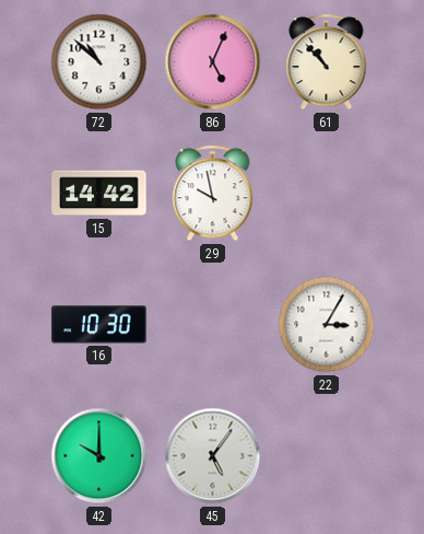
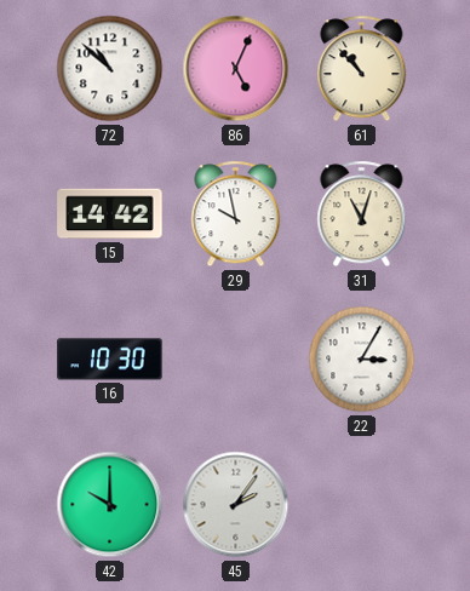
31: none -> 11:03
45: 5:06 -> 2:06
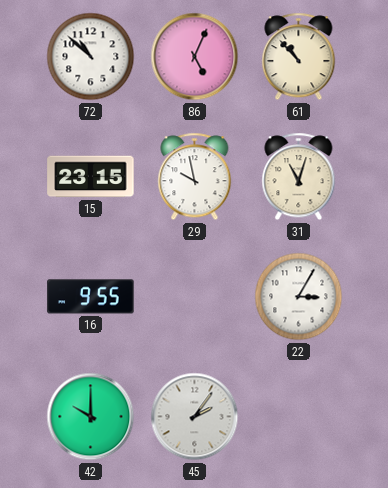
15: 14:42 -> 23:15
16: 10:30 -> 9:55
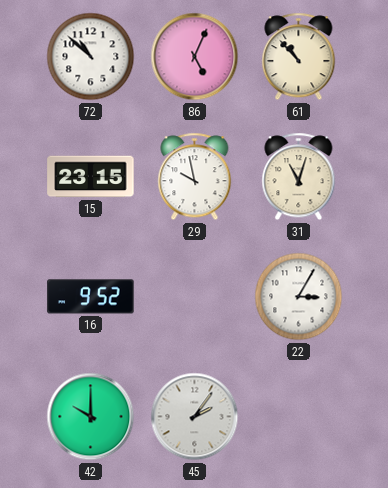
16: 9:55 -> 9:52
